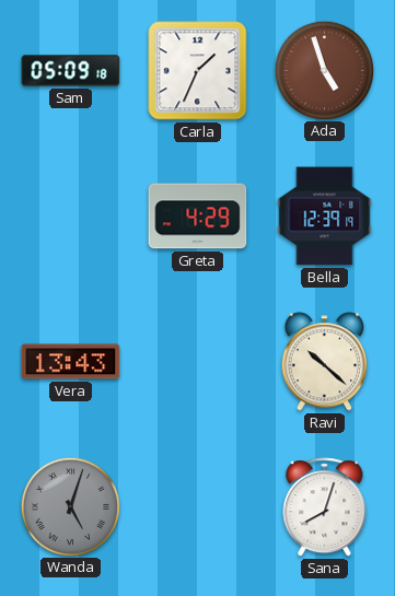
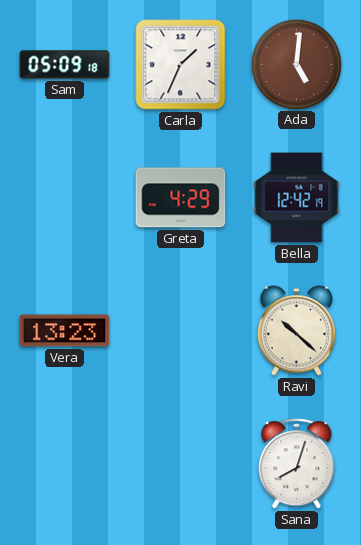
Ada: 4:57 -> 5:01
Bella: 12:39 -> 12:42
Vera: 13:43 -> 13:23
Wanda: 5:03 -> none
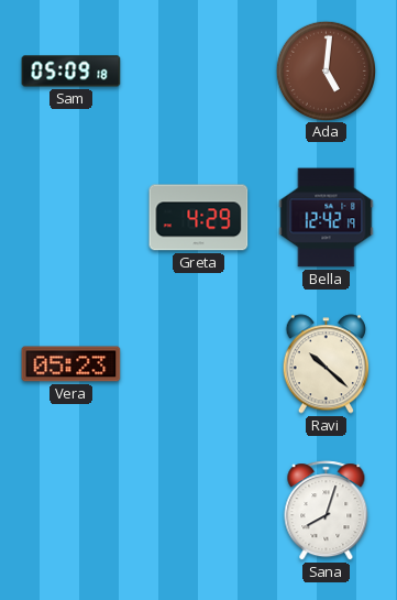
Carla: 1:34 -> none
Vera: 13:23 -> 05:23
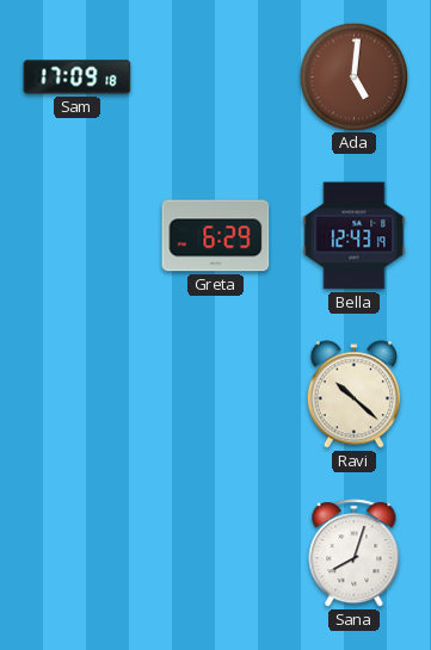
Sam: 05:09 -> 17:09
Greta: 4:29 -> 6:29
Bella: 12:42 -> 12:43
Vera: 05:23 -> none
